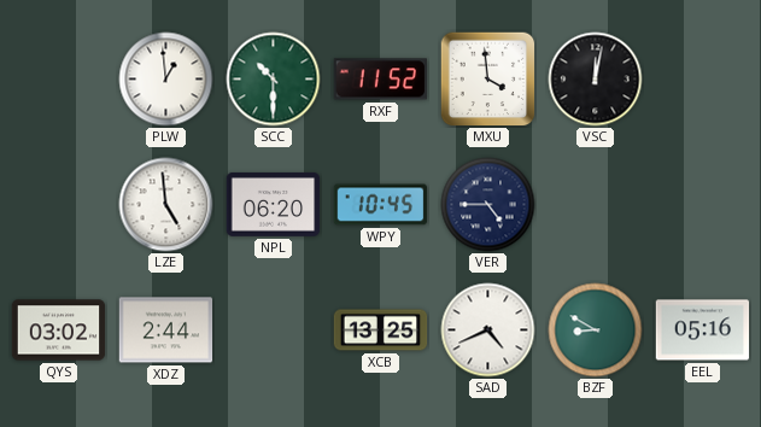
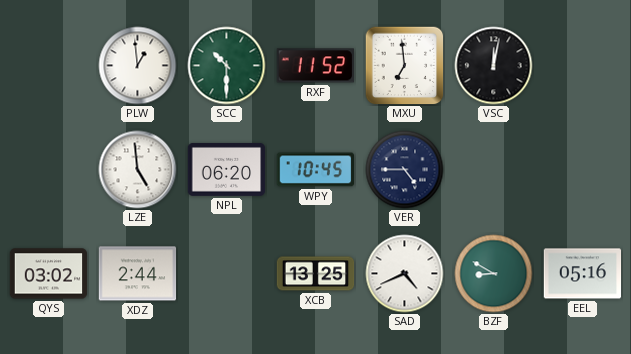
MXU: 3:59 -> 6:59
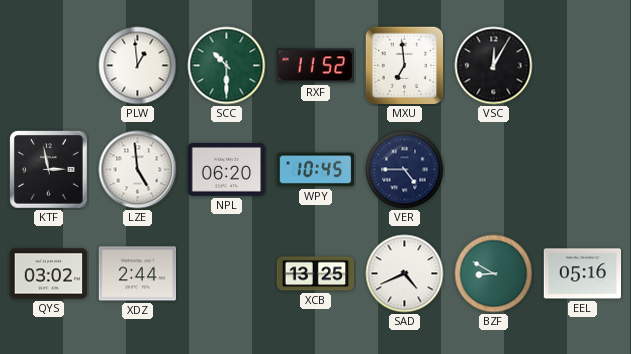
VSC: 12:02 -> 12:05
KTF: none -> 2:58
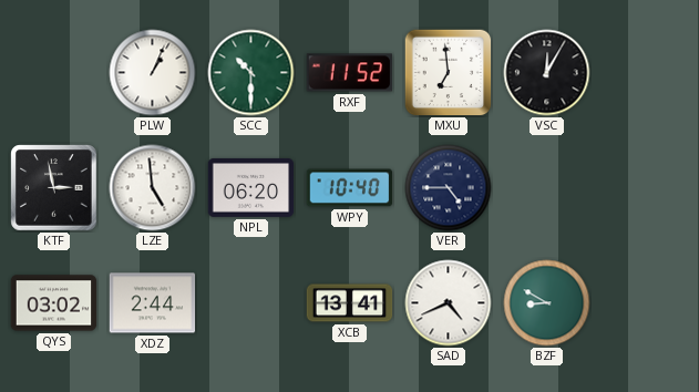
PLW: 12:59 -> 1:04
WPY: 10:45 -> 10:40
XCB: 13:25 -> 13:41
EEL: 05:16 -> none
